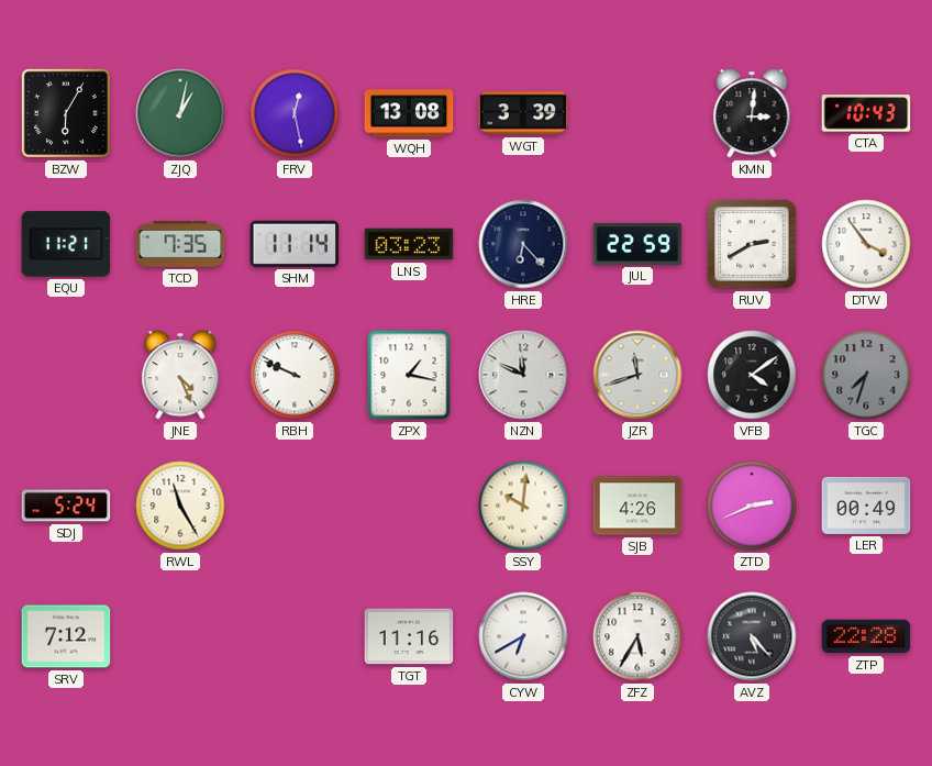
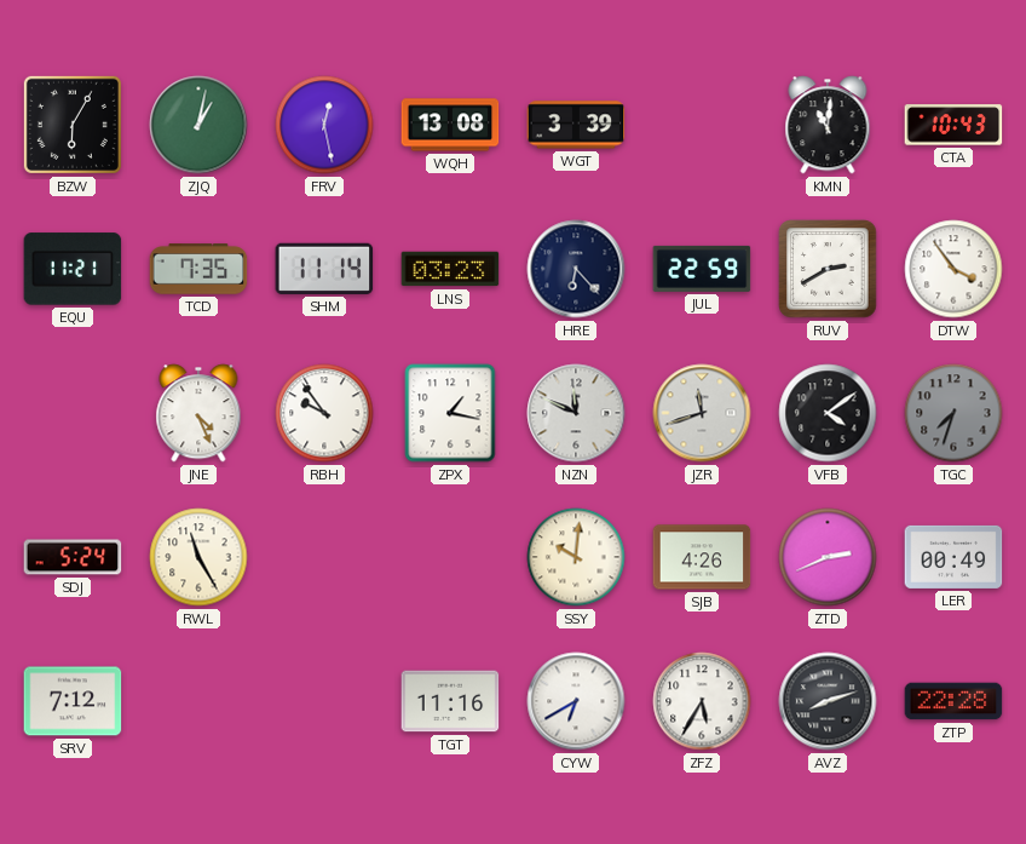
KMN: 3:01 -> 11:01
RBH: 9:49 -> 9:54
AVZ: 5:23 -> 8:12
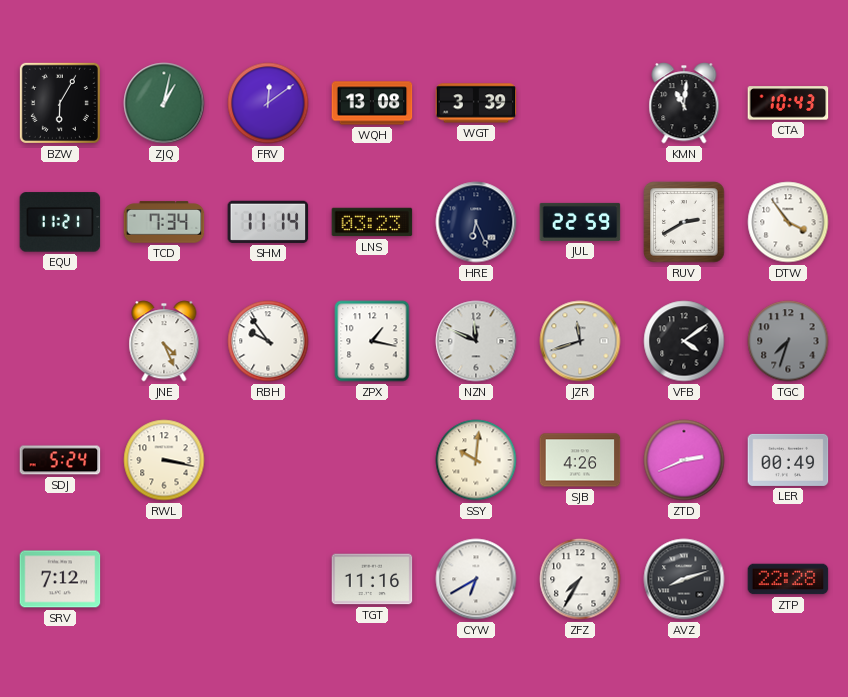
FRV: 12:28 -> 12:09
TCD: 7:35 -> 7:34
HRE: 6:23 -> 6:26
RWL: 11:25 -> 3:17
ZFZ: 5:35 -> 7:35
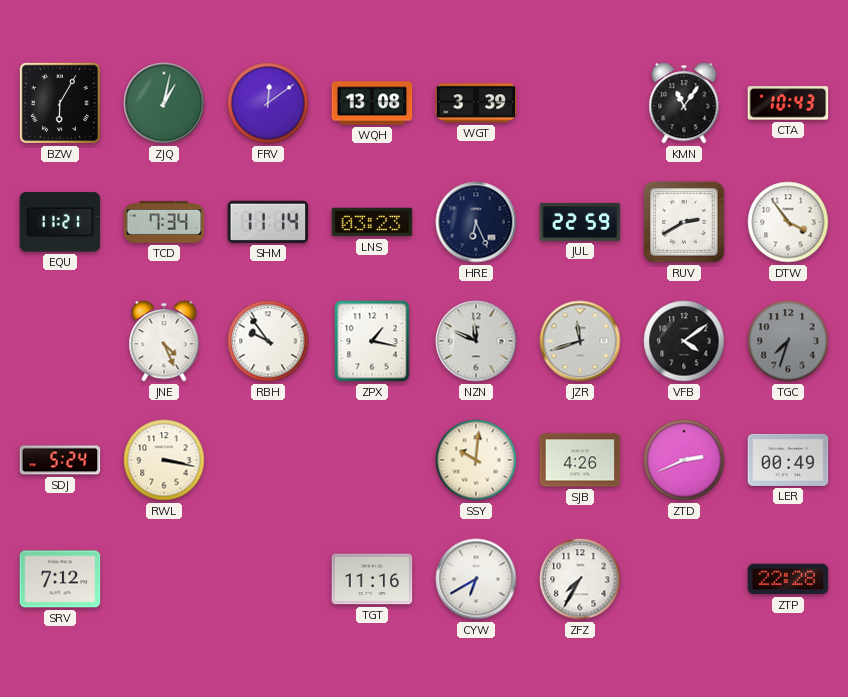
KMN: 11:01 -> 11:06
AVZ: 8:12 -> none
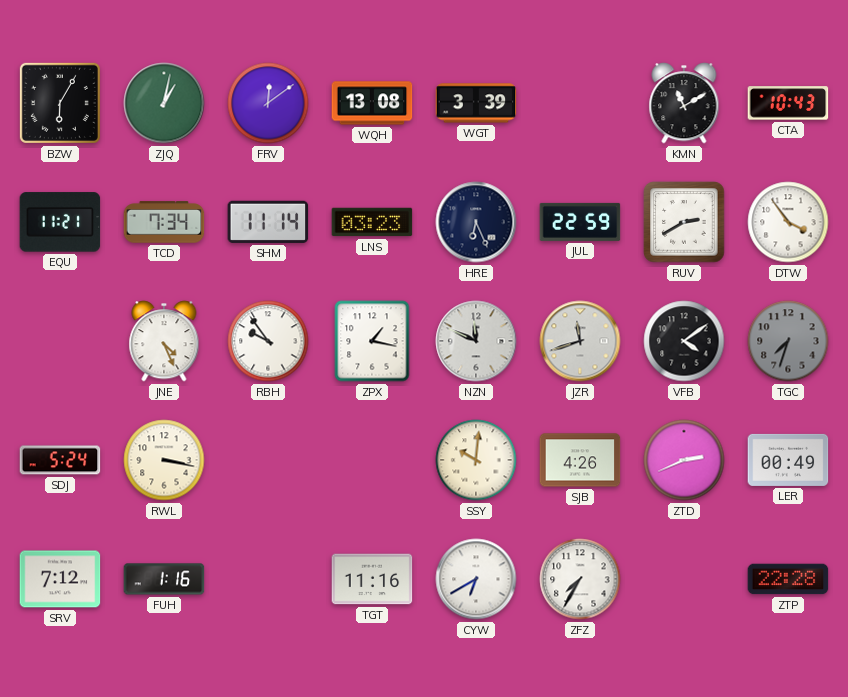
KMN: 11:06 -> 11:10
FUH: none -> 1:16
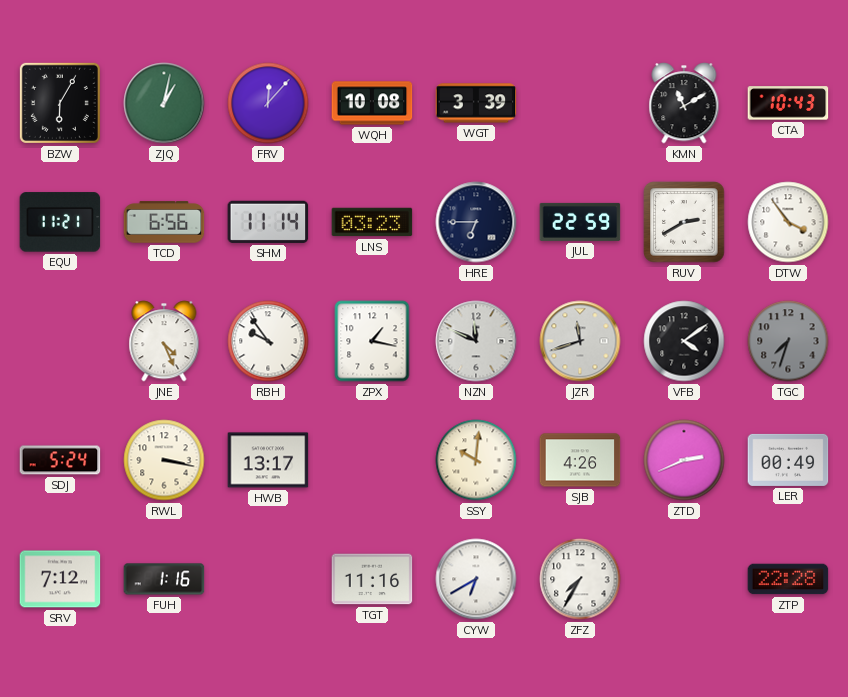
FRV: 12:09 -> 12:07
WQH: 13:08 -> 10:08
TCD: 7:34 -> 6:56
HRE: 6:26 -> 6:45
HWB: none -> 13:17
